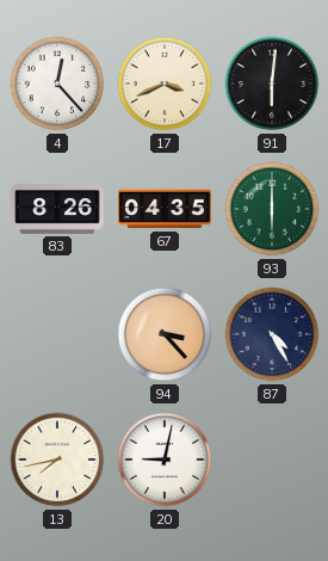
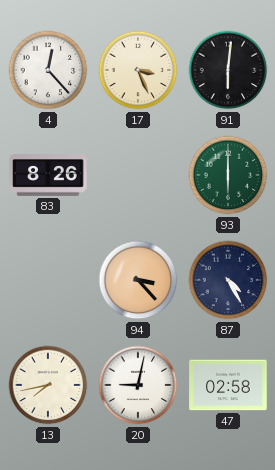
17: 3:41 -> 3:26
67: 04:35 -> none
47: none -> 02:58
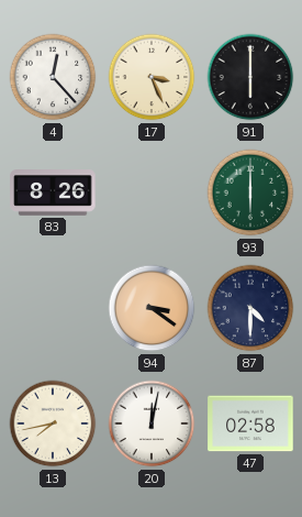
91: 6:01 -> 6:00
94: 3:23 -> 3:21
87: 4:25 -> 4:30
20: 9:02 -> 12:02
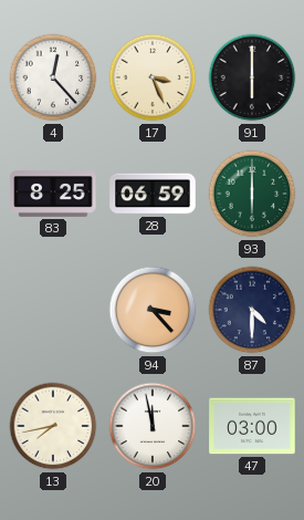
83: 8:26 -> 8:25
28: none -> 06:59
94: 3:21 -> 3:23
20: 12:02 -> 11:58
47: 02:58 -> 03:00
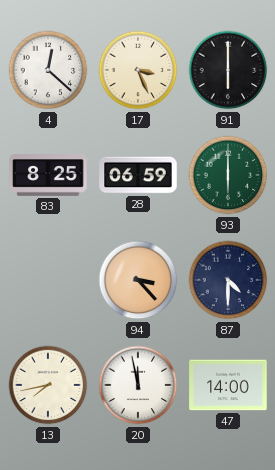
4: 12:23 -> 12:22
47: 03:00 -> 14:00
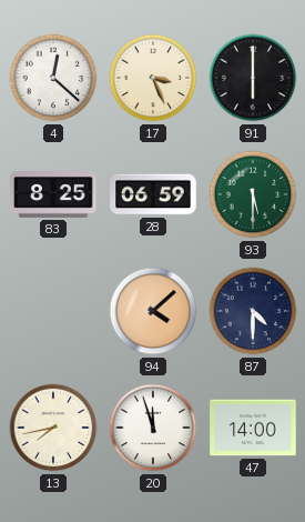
93: 6:00 -> 5:30
94: 3:23 -> 4:08
20: 11:58 -> 11:57
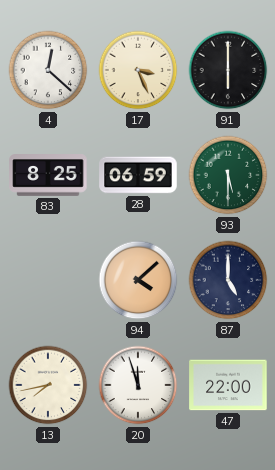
87: 4:30 -> 5:00
47: 14:00 -> 22:00
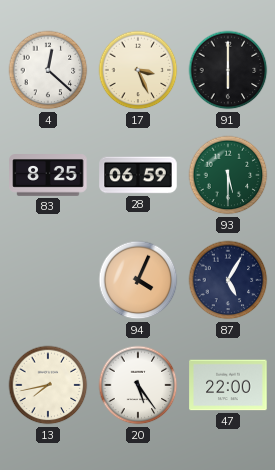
94: 4:08 -> 4:04
87: 5:00 -> 5:05
20: 11:57 -> 5:24
